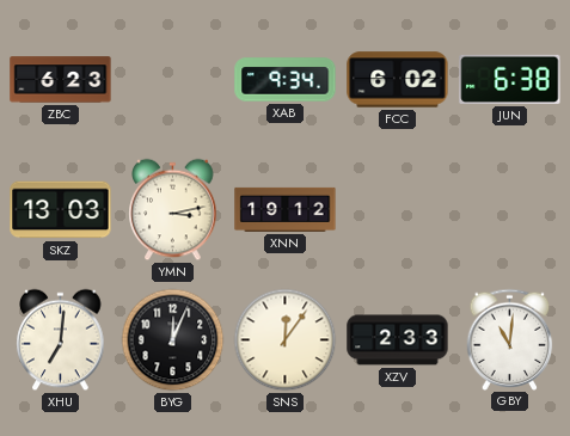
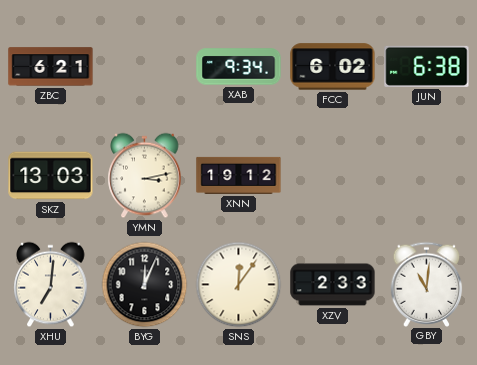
ZBC: 6:23 -> 6:21
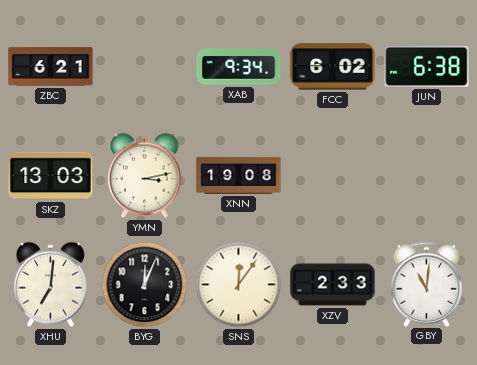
XNN: 19:12 -> 19:08
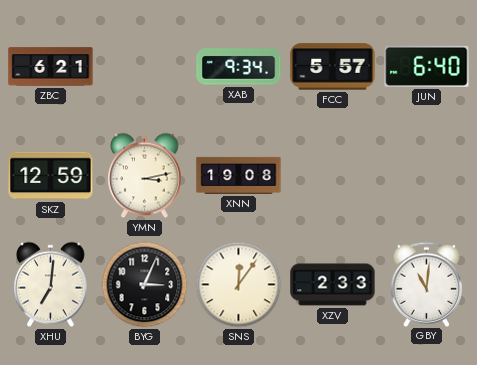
FCC: 6:02 -> 5:57
JUN: 6:38 -> 6:40
SKZ: 13:03 -> 12:59
BYG: 12:04 -> 3:04
